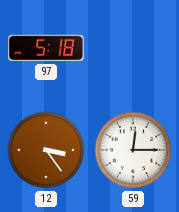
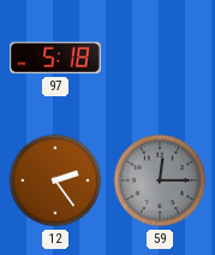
12: 3:24 -> 2:24
59 dial: white -> grey
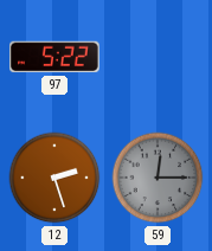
97: 5:18 -> 5:22
12: 2:24 -> 2:27
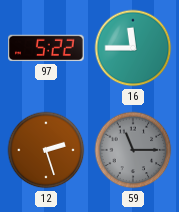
16: none -> 11:45
59: 12:15 -> 11:15
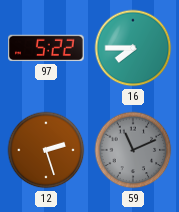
16: 11:45 -> 7:45
59: 11:15 -> 11:11
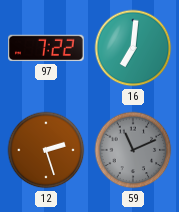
97: 5:22 -> 7:22
16: 7:45 -> 7:01
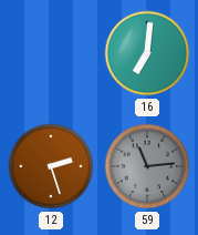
97: 7:22 -> none
59: 11:11 -> 11:14
